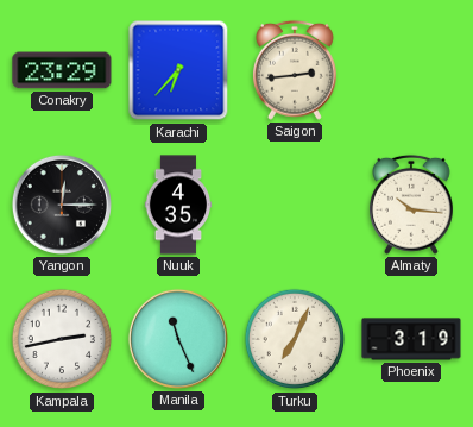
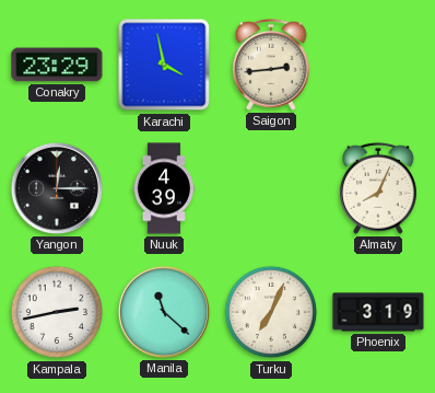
Karachi: 6:37 -> 3:58
Nuuk: 4:35 -> 4:39
Almaty: 10:16 -> 8:04
Manila: 11:26 -> 11:22
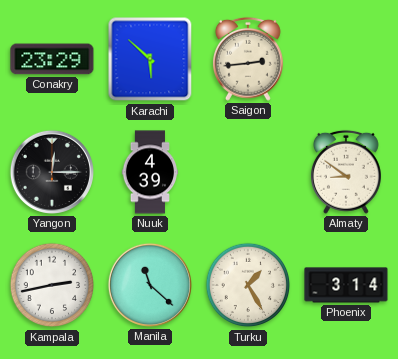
Karachi: 3:58 -> 5:52
Almaty: 8:04 -> 8:51
Turku: 7:04 -> 1:25
Phoenix: 3:19 -> 3:14
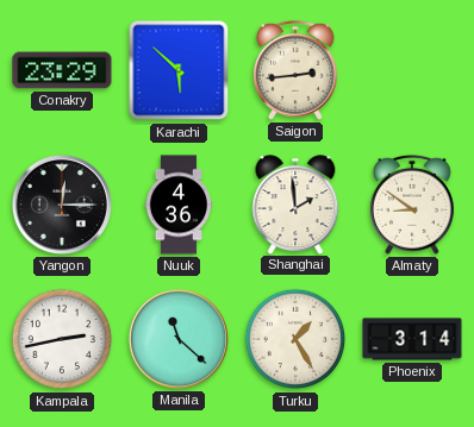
Nuuk: 4:39 -> 4:36
Shanghai: none -> 1:59
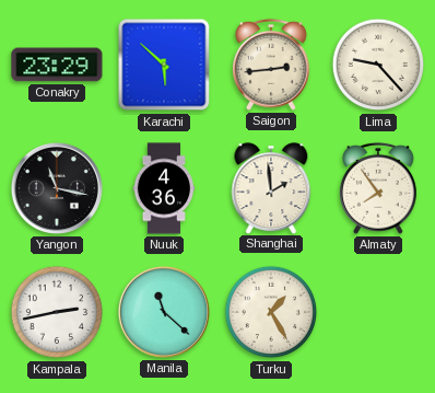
Lima: none -> 9:23
Yangon: 12:15 -> 11:17
Almaty: 8:51 -> 7:54
Phoenix: 3:14 -> none
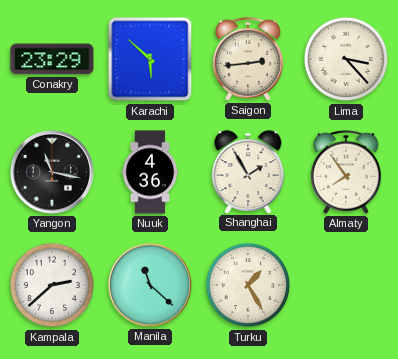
Lima: 9:23 -> 3:23
Shanghai: 1:59 -> 1:55
Kampala: 2:43 -> 2:38
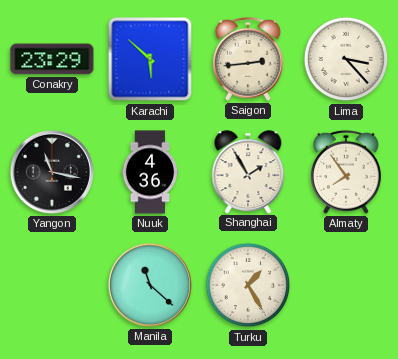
Kampala: 2:38 -> none
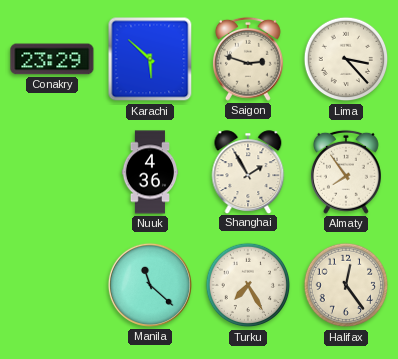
Saigon: 2:44 -> 2:48
Yangon: 11:17 -> none
Turku: 1:25 -> 7:25
Halifax: none -> 12:24
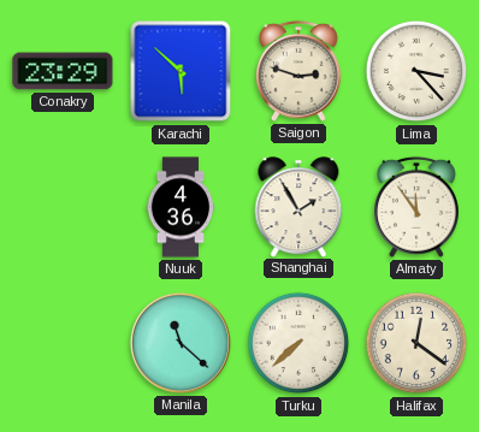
Almaty: 7:54 -> 11:54
Turku: 7:25 -> 7:38
Halifax: 12:24 -> 12:21
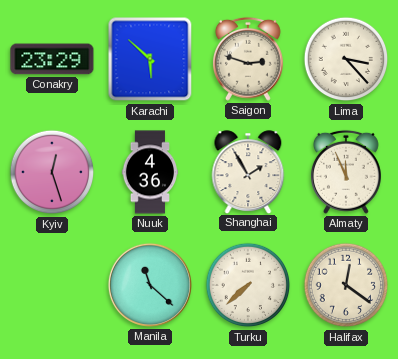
Kyiv: none -> 12:27
Almaty: 11:54 -> 11:56
